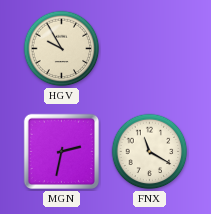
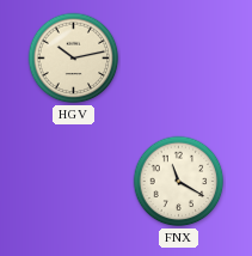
HGV: 9:55 -> 10:13
MGN: 2:32 -> none
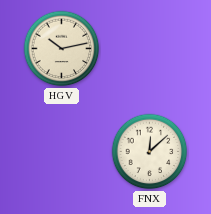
FNX: 11:20 -> 12:08
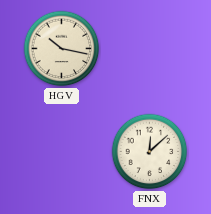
HGV: 10:13 -> 10:17
